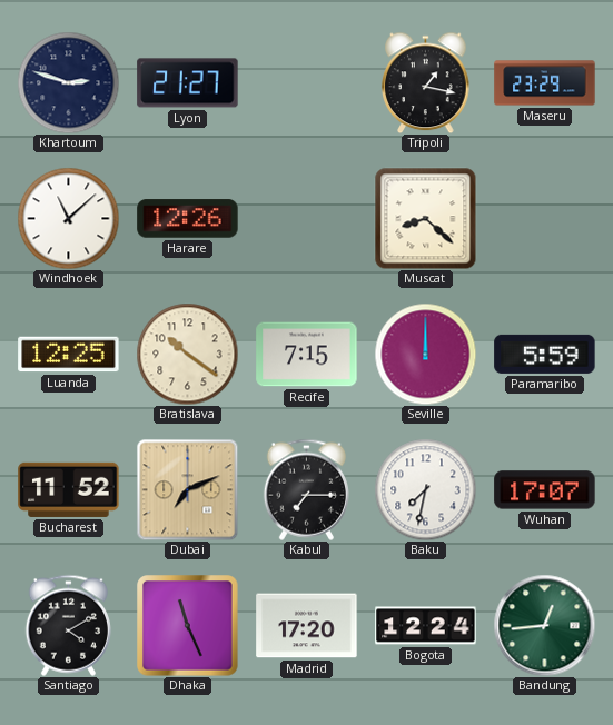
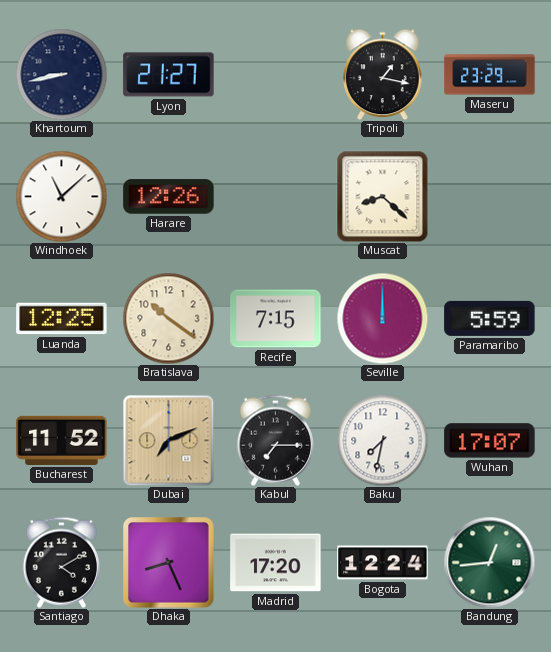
Khartoum: 2:48 -> 8:43
Dhaka: 11:26 -> 8:26
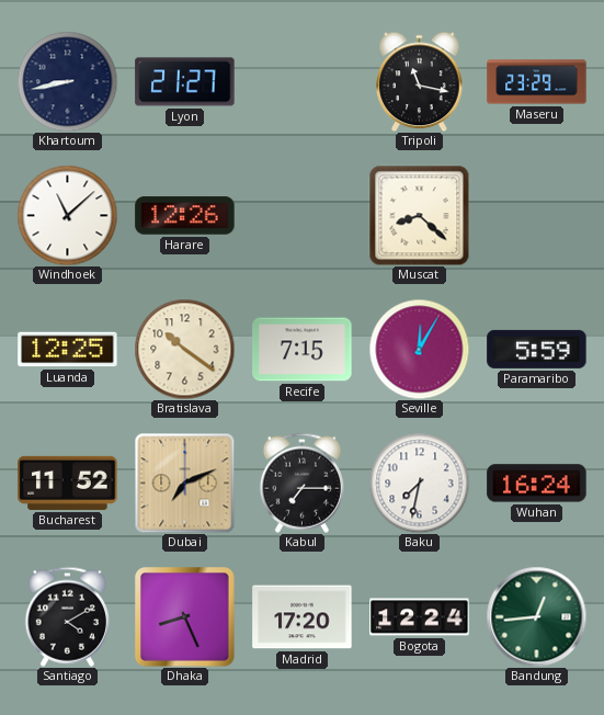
Tripoli: 1:17 -> 11:17
Seville: 12:00 -> 12:05
Wuhan: 17:07 -> 16:24
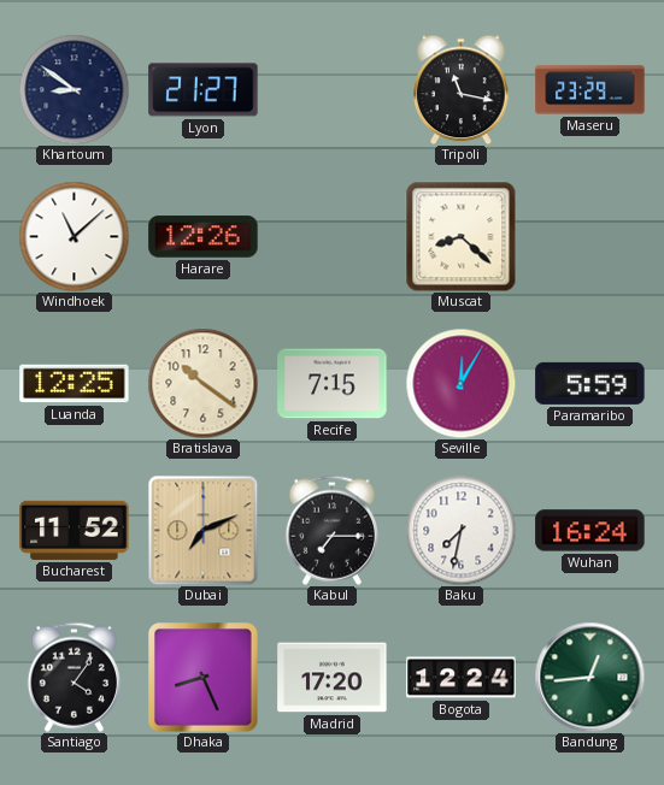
Khartoum: 8:43 -> 8:51
Santiago: 4:10 -> 4:06
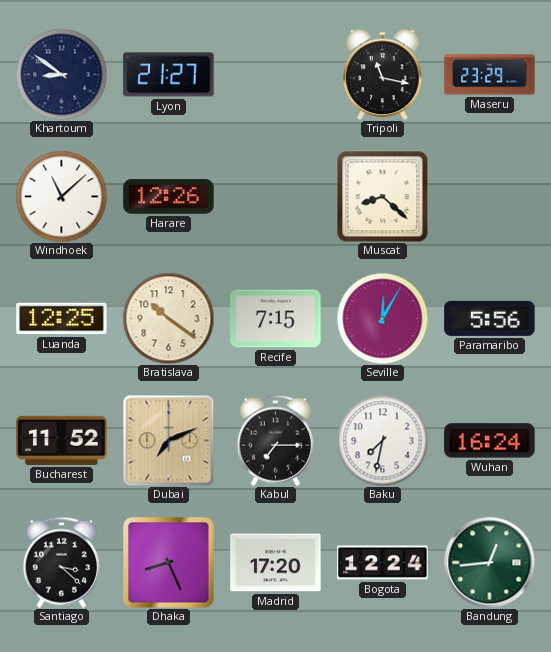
Paramaribo: 5:59 -> 5:56
Santiago: 4:06 -> 3:22
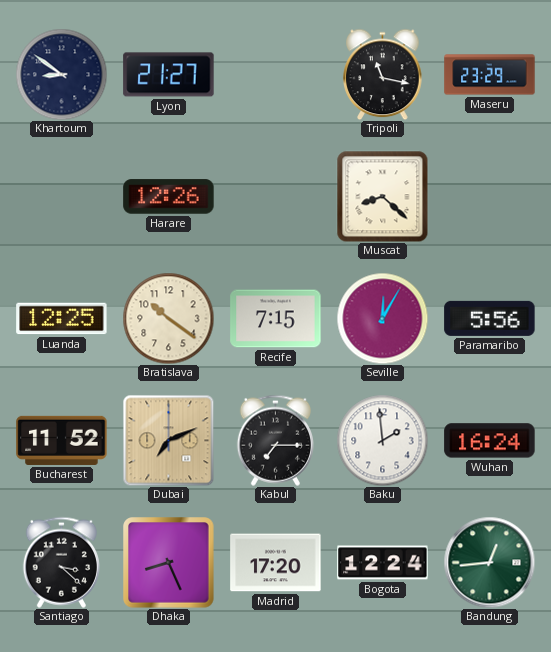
Windhoek: 11:08 -> none
Baku: 7:32 -> 1:59
